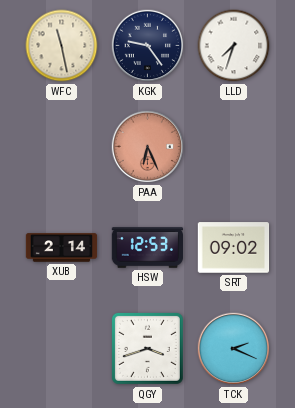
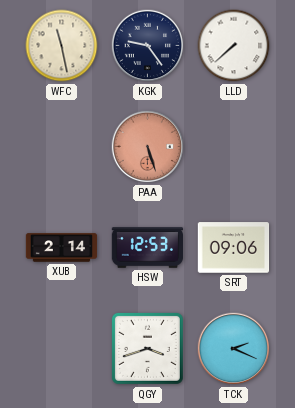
LLD: 7:33 -> 7:38
PAA: 6:26 -> 5:27
SRT: 09:02 -> 09:06
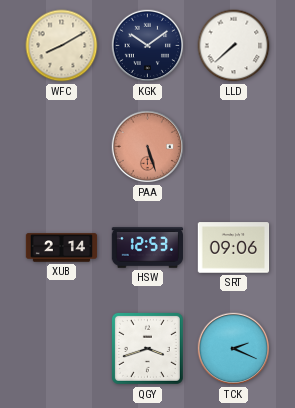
WFC: 11:28 -> 8:10
KGK: 9:24 -> 10:09
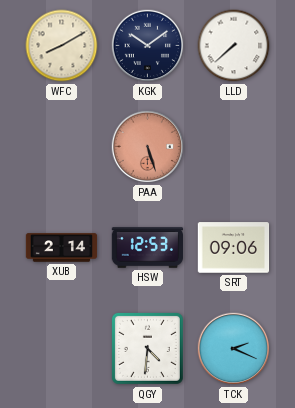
QGY: 3:42 -> 4:31
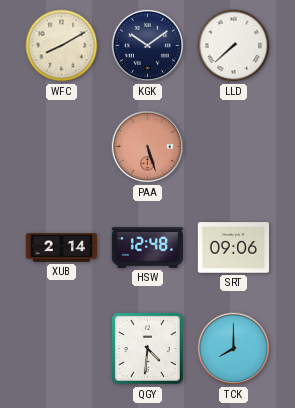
HSW: 12:53 -> 12:48
TCK: 2:19 -> 8:00
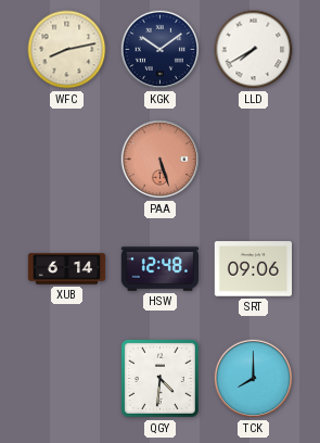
WFC: 8:10 -> 8:13
LLD: 7:38 -> 7:40
XUB: 2:14 -> 6:14
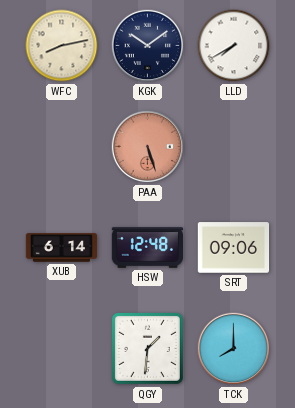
QGY: 4:31 -> 1:31
